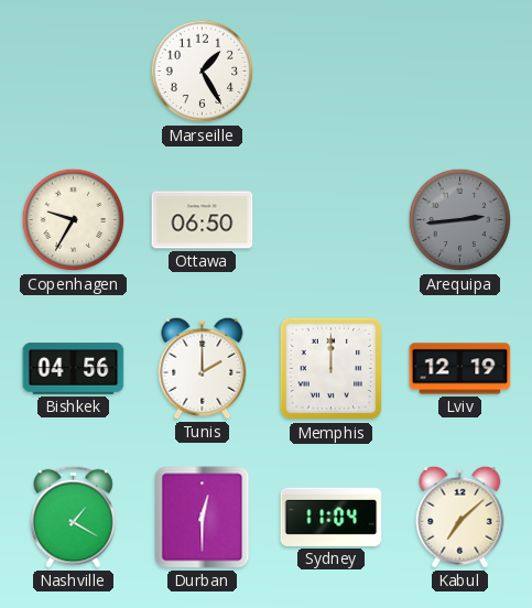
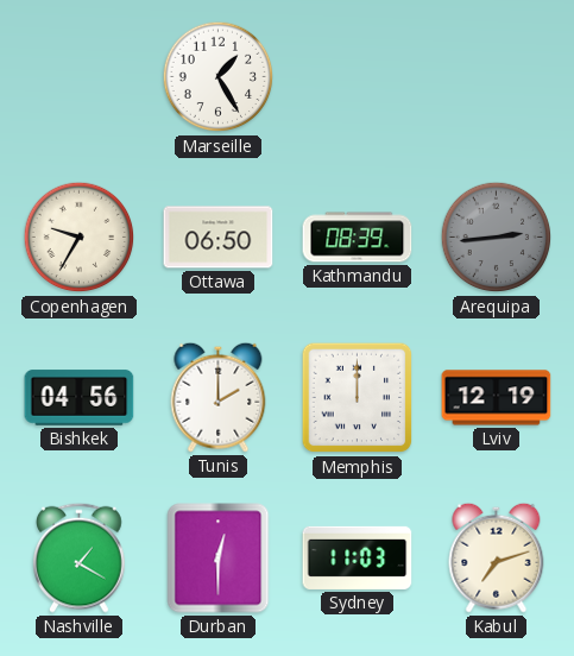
Kathmandu: none -> 08:39
Sydney: 11:04 -> 11:03
Kabul: 7:08 -> 7:12
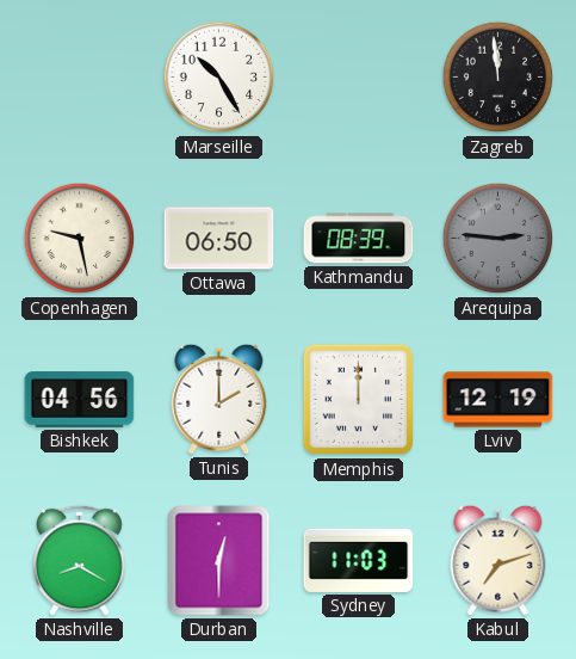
Marseille: 1:25 -> 10:25
Zagreb: none -> 11:59
Copenhagen: 9:35 -> 9:28
Arequipa: 2:44 -> 2:46
Nashville: 1:20 -> 8:20
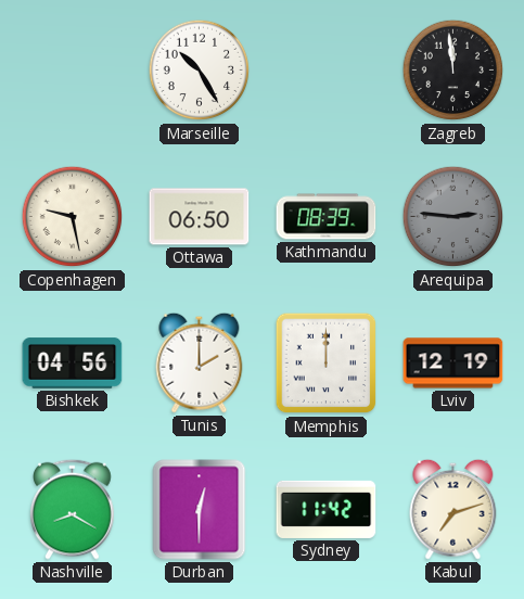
Sydney: 11:03 -> 11:42
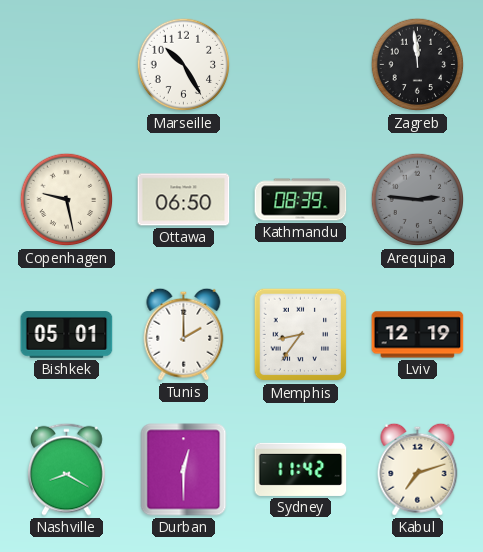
Bishkek: 04:56 -> 05:01
Memphis: 12:00 -> 8:36
